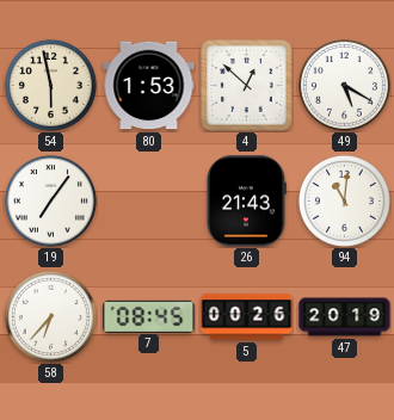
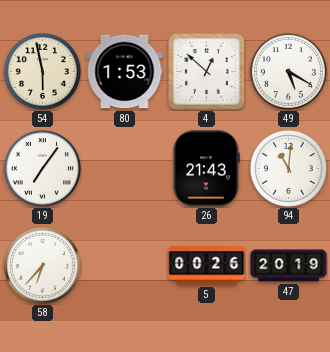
7: 08:45 -> none
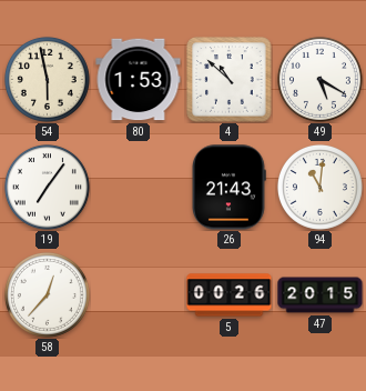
4: 12:52 -> 10:52
58: 6:37 -> 12:37
47: 20:19 -> 20:15
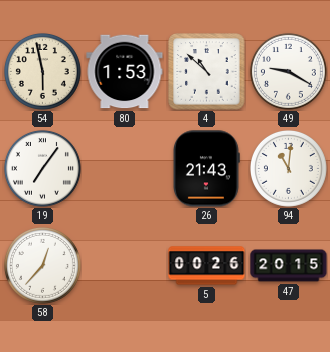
49: 5:20 -> 9:20
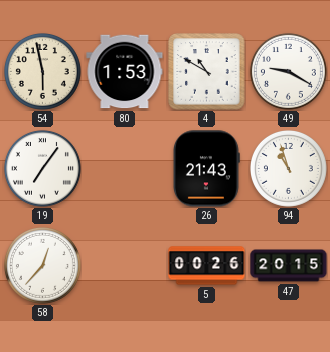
4: 10:52 -> 10:50
94: 11:01 -> 10:57
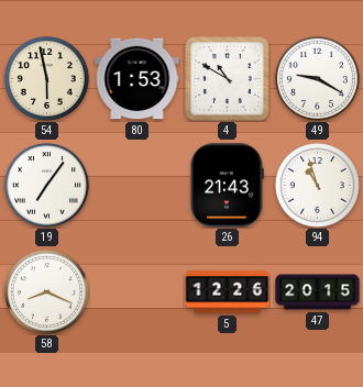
58: 12:37 -> 8:19
5: 00:26 -> 12:26
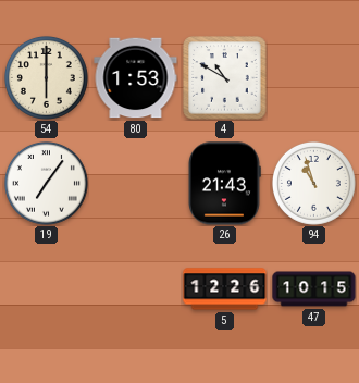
54: 5:58 -> 6:00
49: 9:20 -> none
58: 8:19 -> none
47: 20:15 -> 10:15
